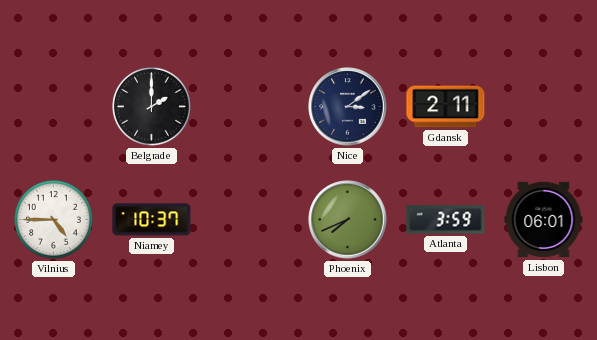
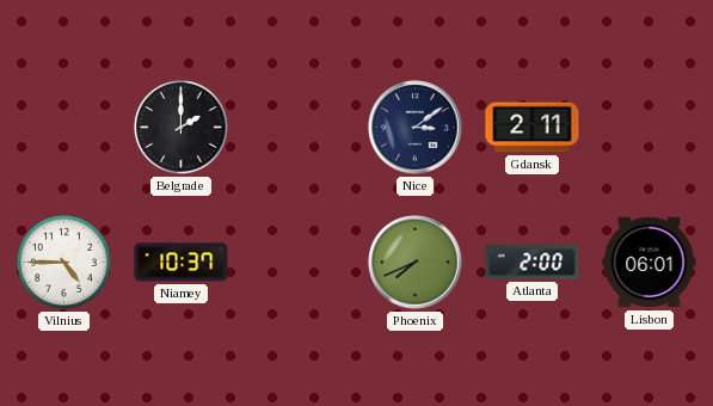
Atlanta: 3:59 -> 2:00
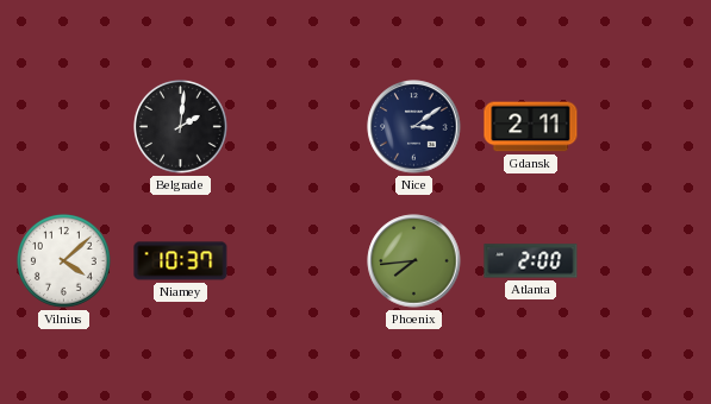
Belgrade: 2:00 -> 2:01
Vilnius: 4:45 -> 4:08
Phoenix: 7:41 -> 7:44
Lisbon: 06:01 -> none
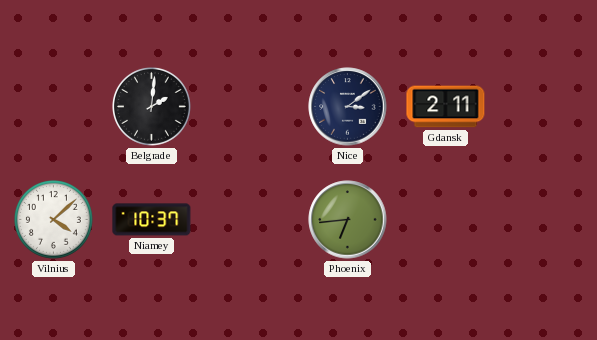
Phoenix: 7:44 -> 6:44
Atlanta: 2:00 -> none
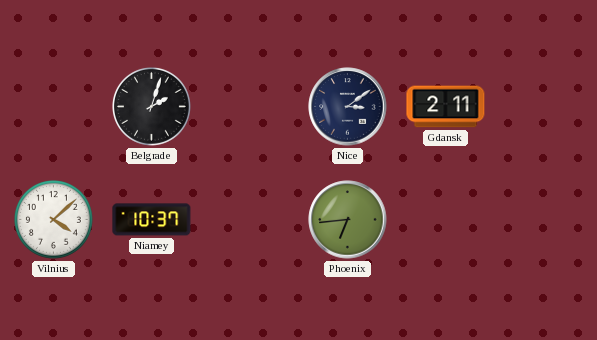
Belgrade: 2:01 -> 2:03
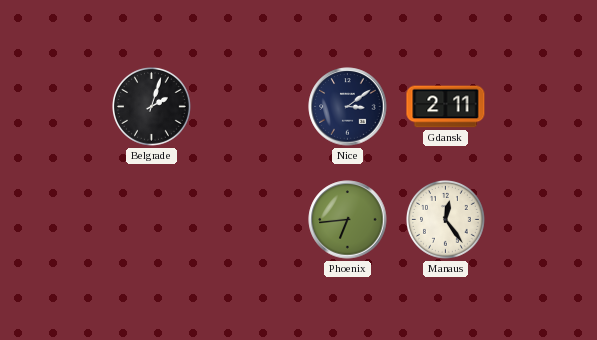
Vilnius: 4:08 -> none
Niamey: 10:37 -> none
Manaus: none -> 12:24
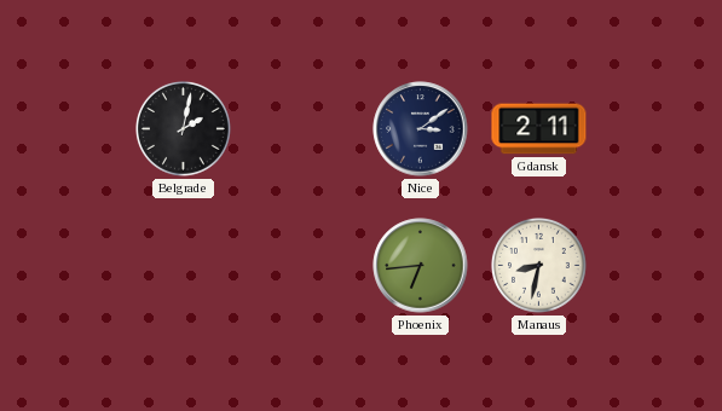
Belgrade: 2:03 -> 2:02
Manaus: 12:24 -> 8:32
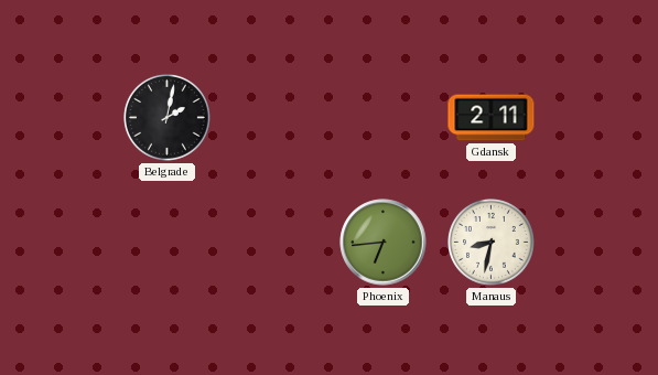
Nice: 3:09 -> none
